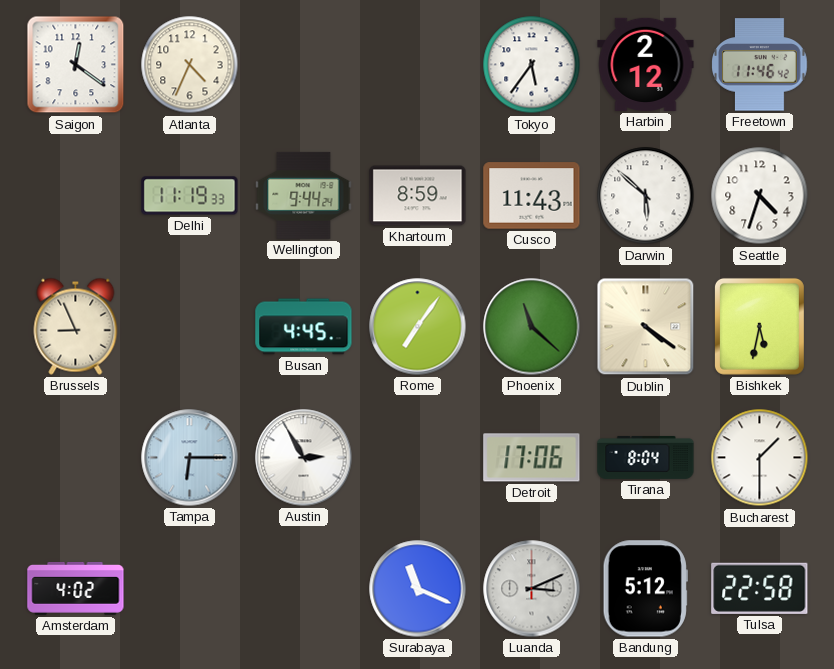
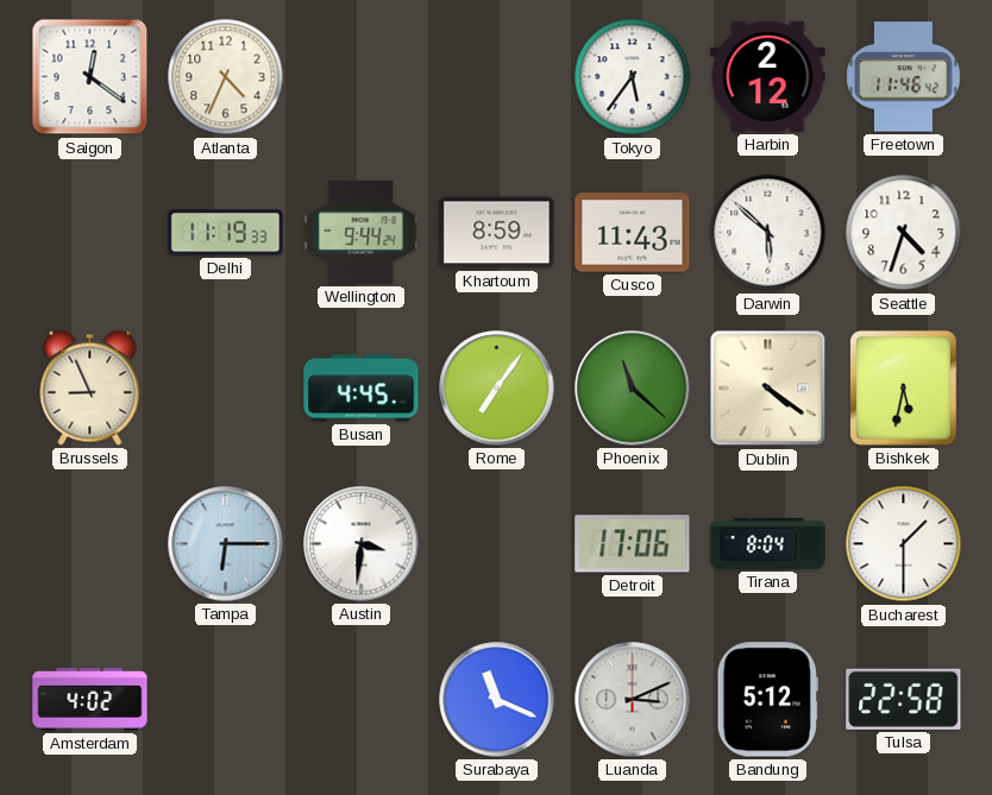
Austin: 2:55 -> 3:31
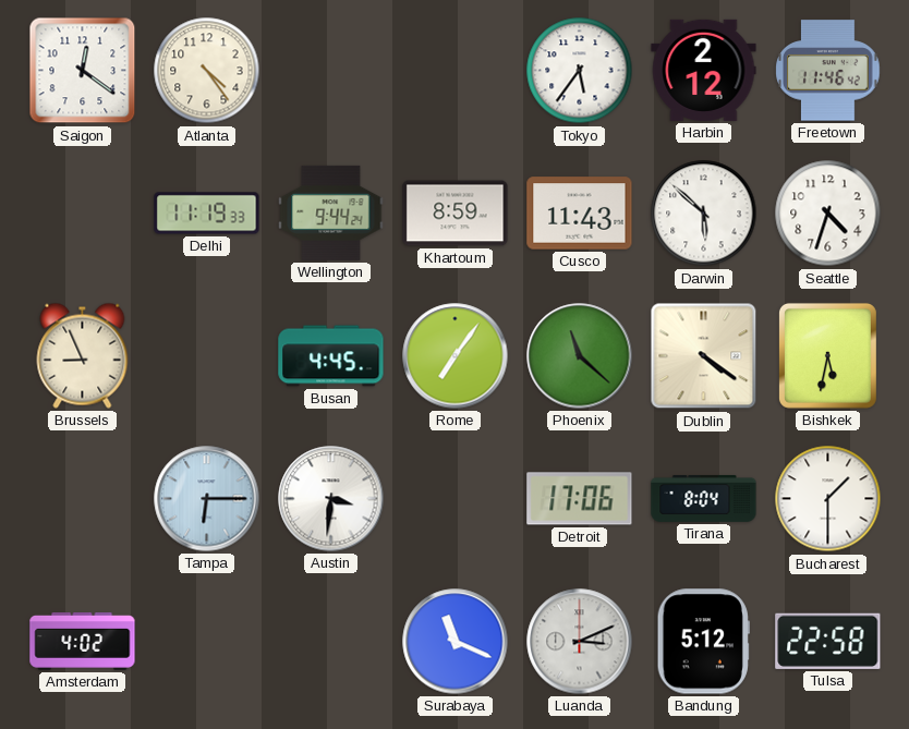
Atlanta: 4:34 -> 4:24
